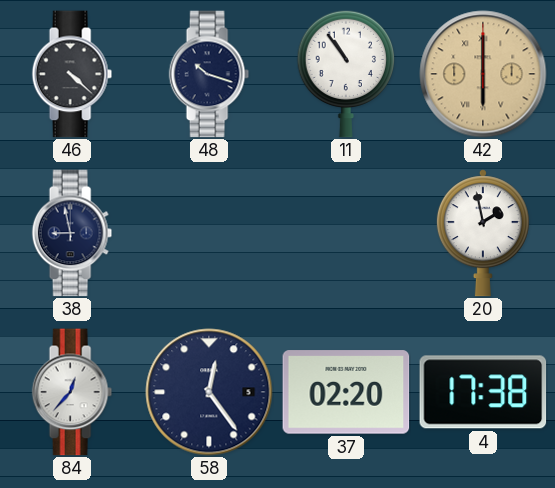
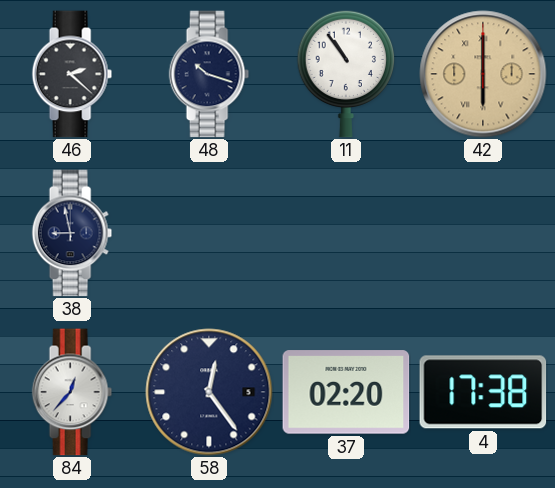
46: 4:22 -> 2:22
20: 1:58 -> none
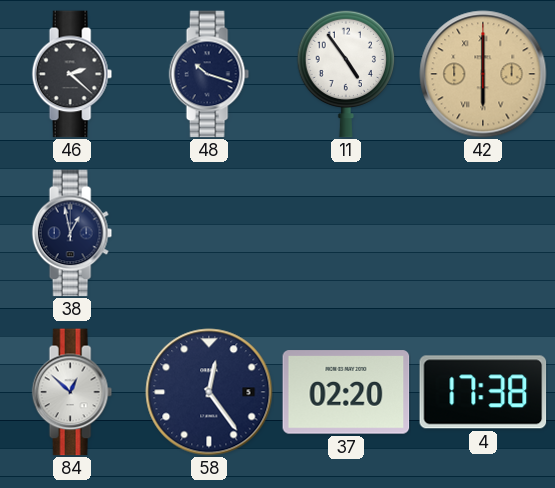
11: 10:54 -> 4:54
38: 8:58 -> 12:58
84: 12:37 -> 12:52
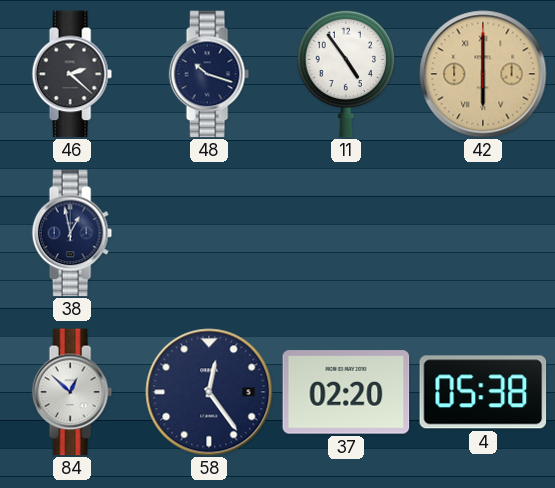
4: 17:38 -> 05:38
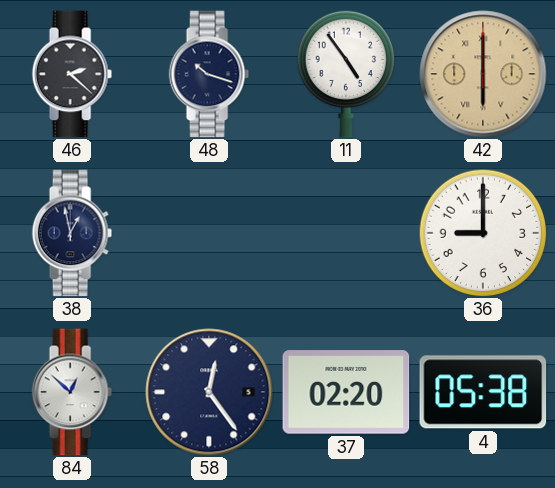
36: none -> 9:00
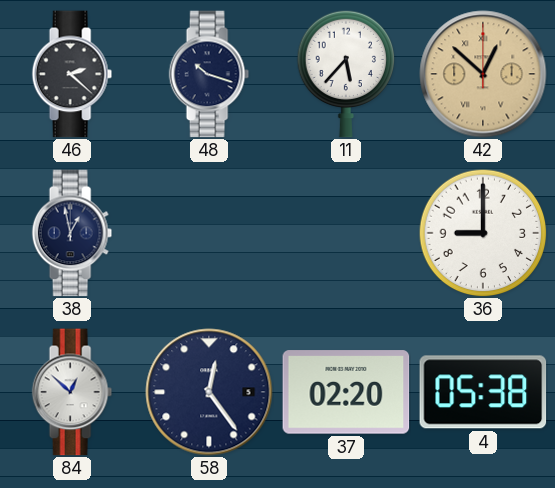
11: 4:54 -> 5:37
42: 6:00 -> 12:52
